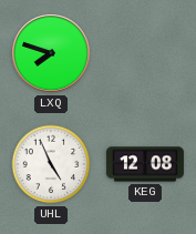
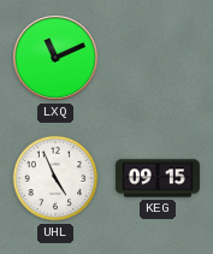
LXQ: 7:48 -> 11:11
KEG: 12:08 -> 09:15
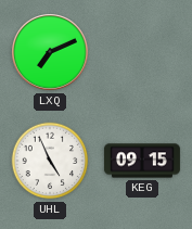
LXQ: 11:11 -> 7:11
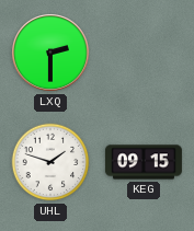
LXQ: 7:11 -> 2:30
UHL: 4:56 -> 1:48
